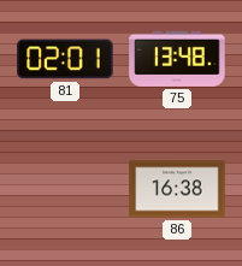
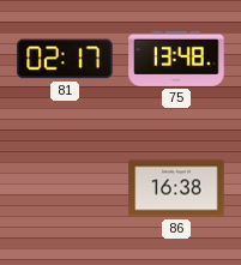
81: 02:01 -> 02:17
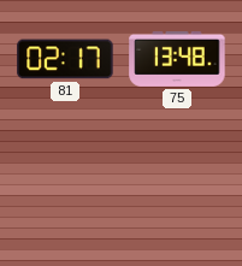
86: 16:38 -> none
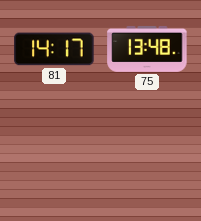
81: 02:17 -> 14:17
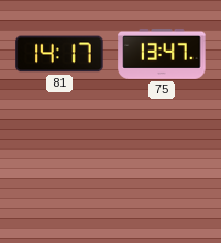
75: 13:48 -> 13:47
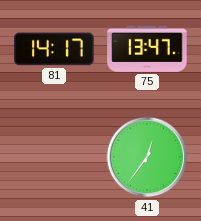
41: none -> 12:36
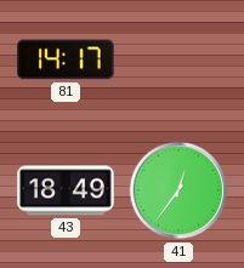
75: 13:47 -> none
43: none -> 18:49
